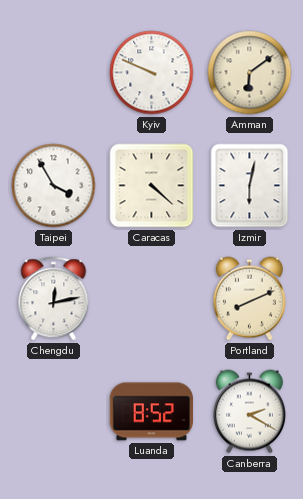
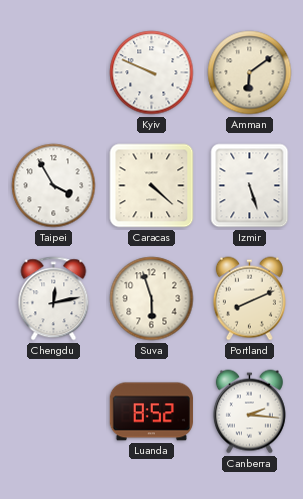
Izmir: 6:02 -> 5:27
Suva: none -> 5:57
Canberra: 2:20 -> 2:16
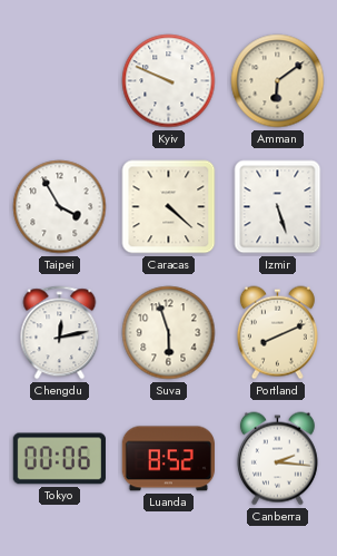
Tokyo: none -> 00:06
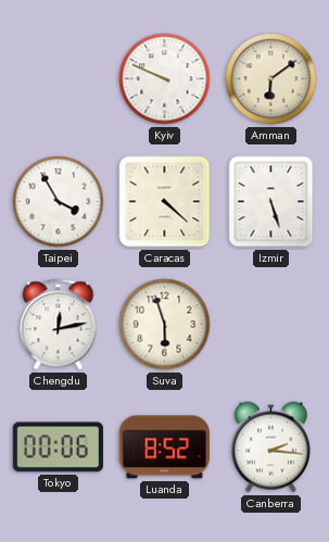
Portland: 8:11 -> none
